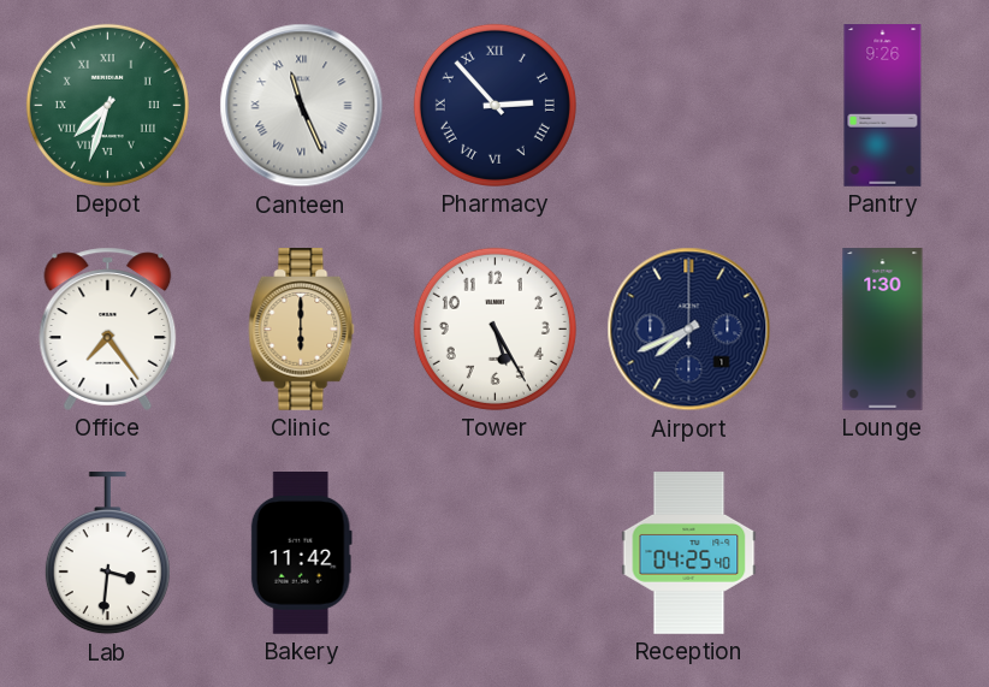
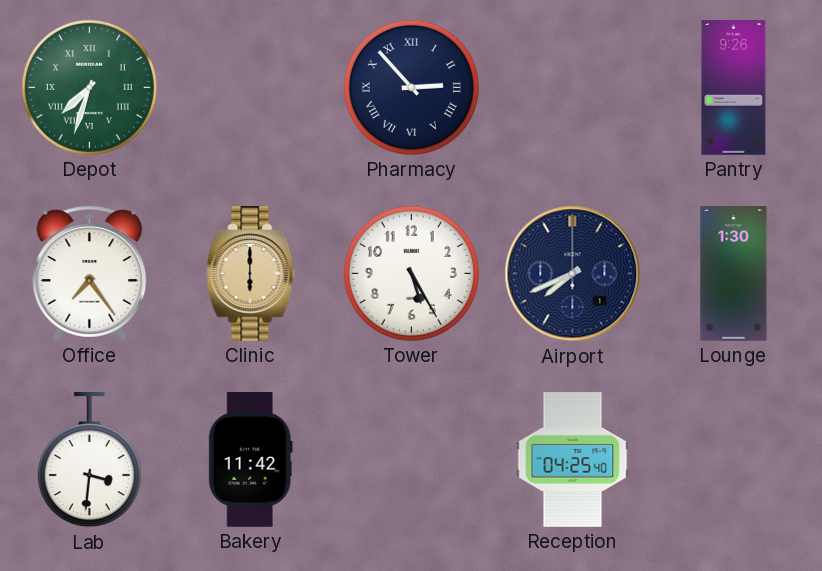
Canteen: 11:26 -> none
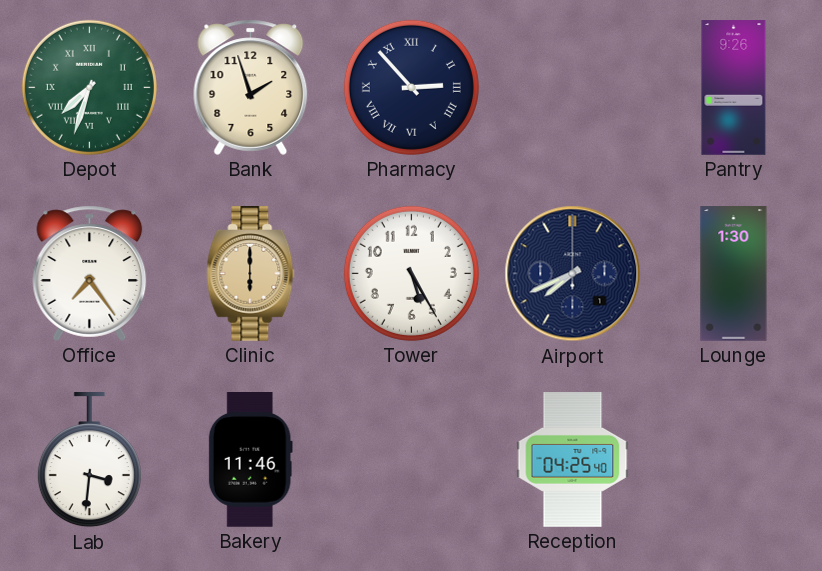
Bank: none -> 1:57
Bakery: 11:42 -> 11:46
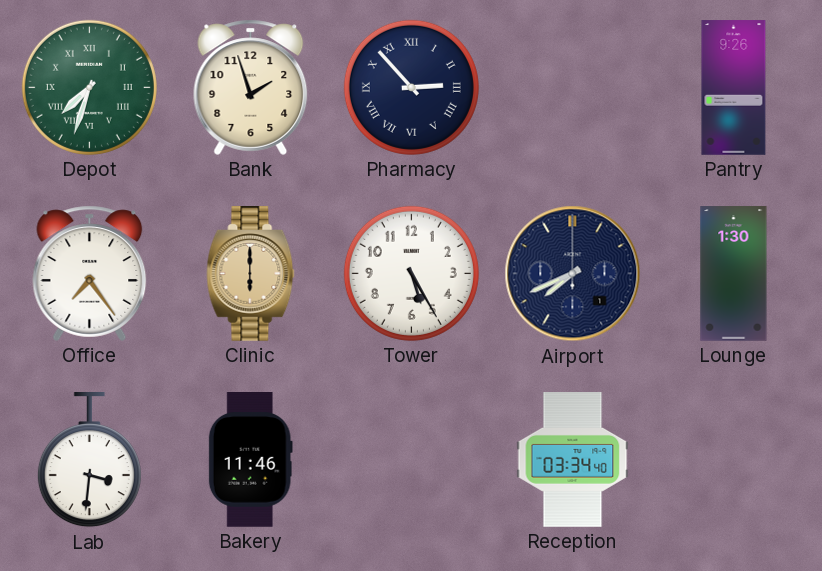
Reception: 04:25 -> 03:34
